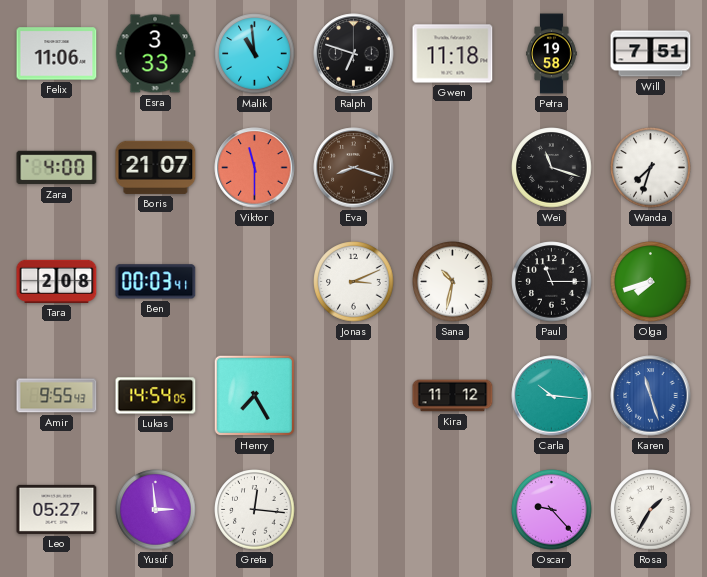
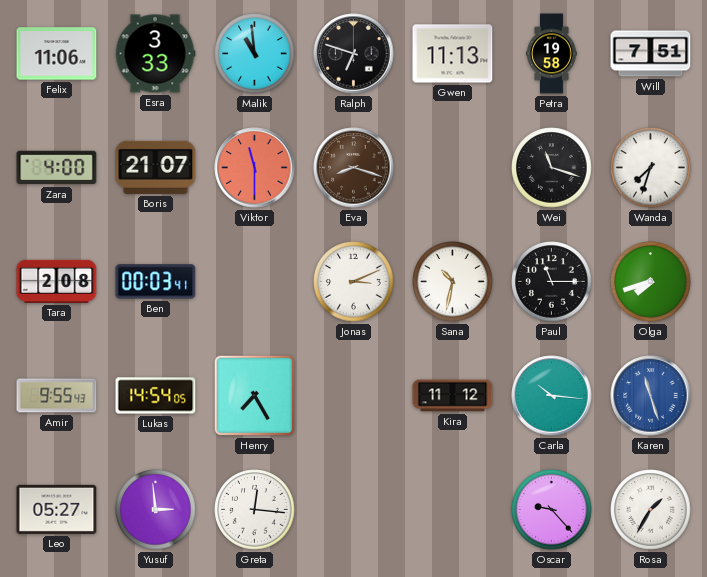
Gwen: 11:18 -> 11:13
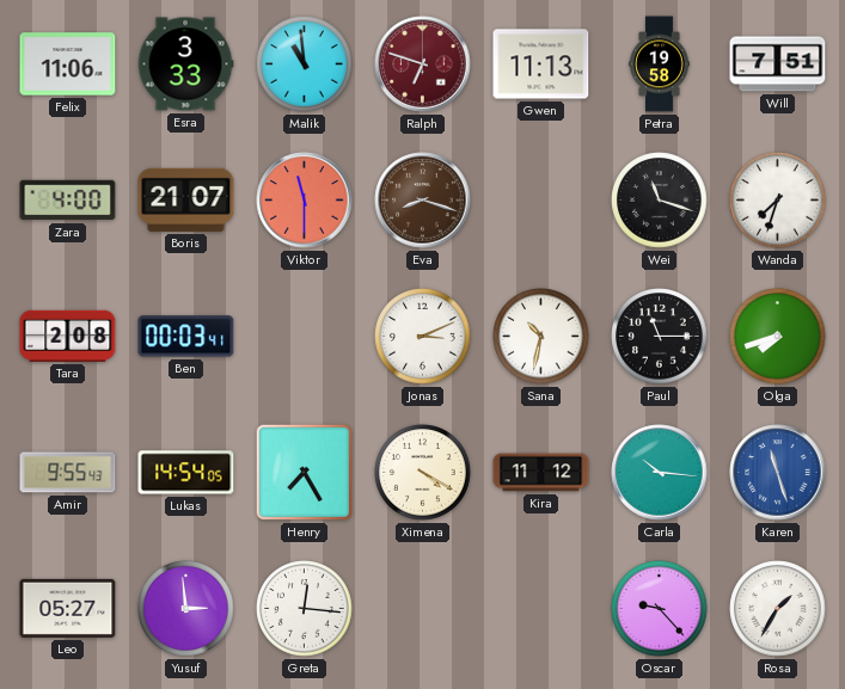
Ralph dial: black -> burgundy
Ximena: none -> 4:20
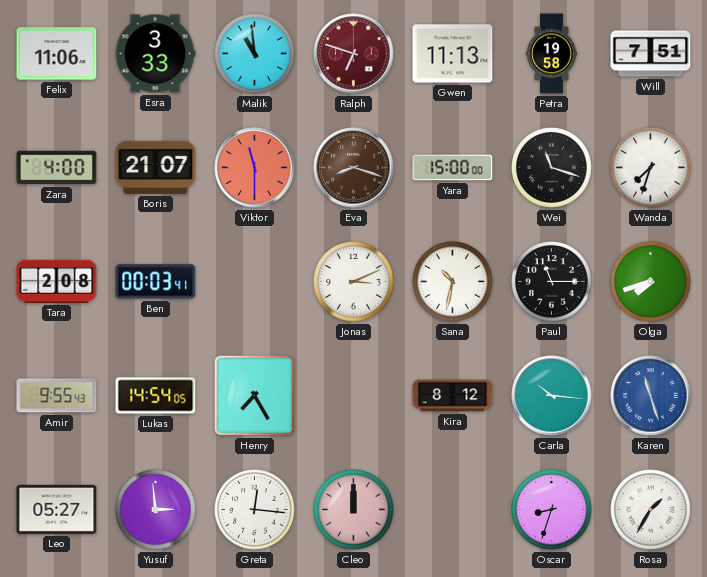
Yara: none -> 15:00
Ximena: 4:20 -> none
Kira: 11:12 -> 8:12
Cleo: none -> 12:00
Oscar: 9:23 -> 8:33
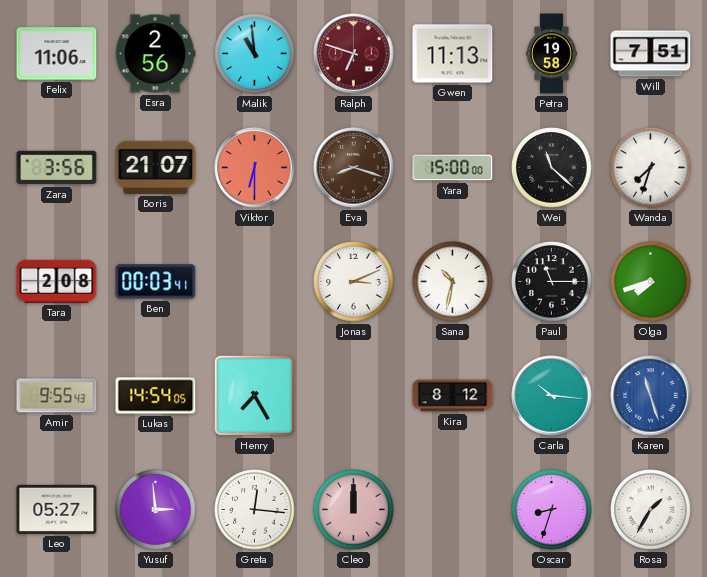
Esra: 3:33 -> 2:56
Zara: 4:00 -> 3:56
Viktor: 11:30 -> 6:30
Wei: 11:18 -> 11:22
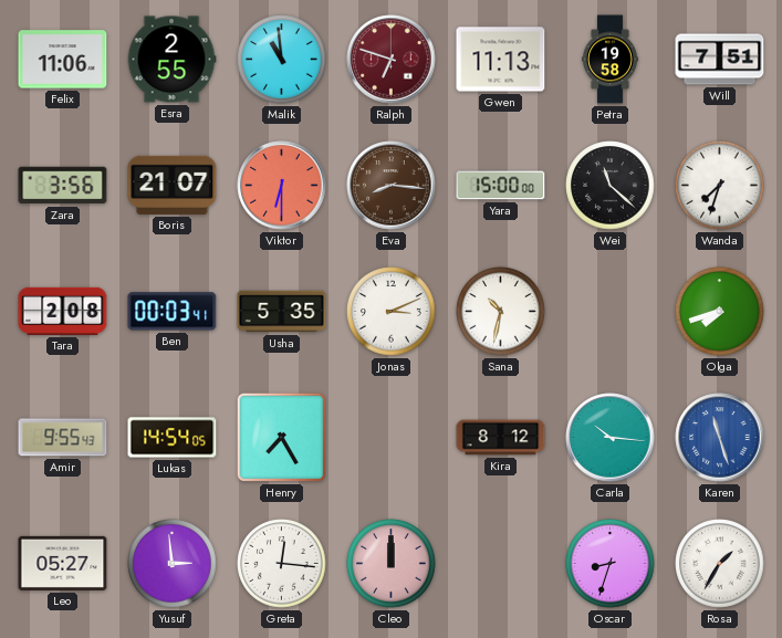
Esra: 2:56 -> 2:55
Eva: 8:18 -> 8:16
Usha: none -> 5:35
Paul: 11:15 -> none
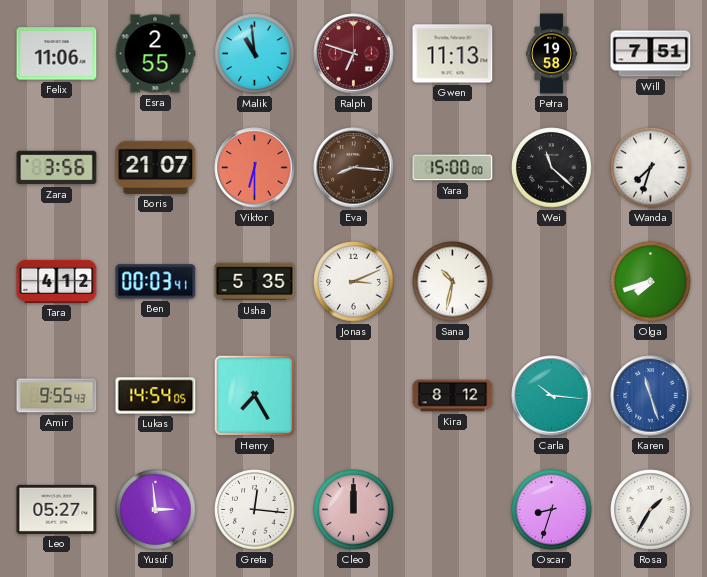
Tara: 2:08 -> 4:12
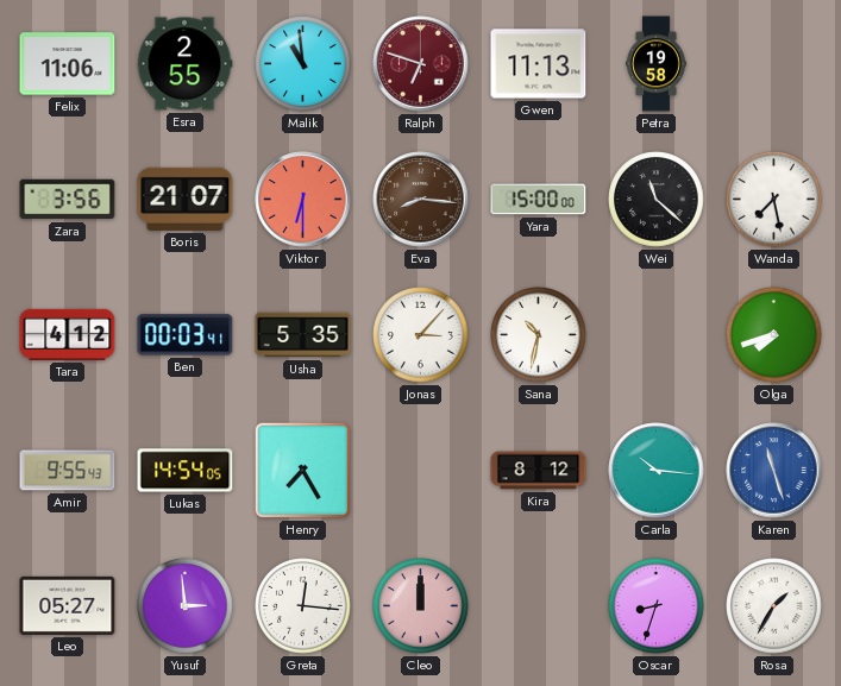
Will: 7:51 -> none
Wanda: 7:33 -> 7:28
Jonas: 3:11 -> 3:07
